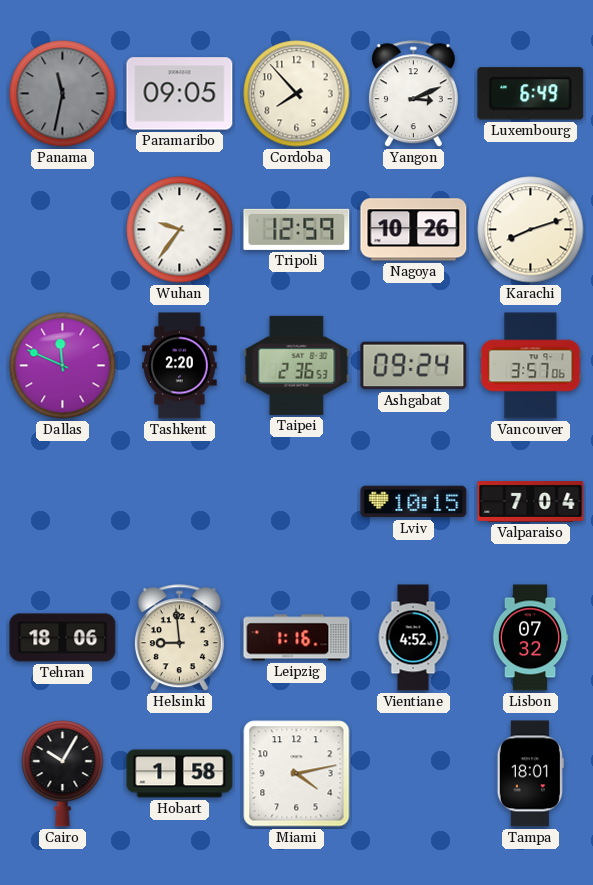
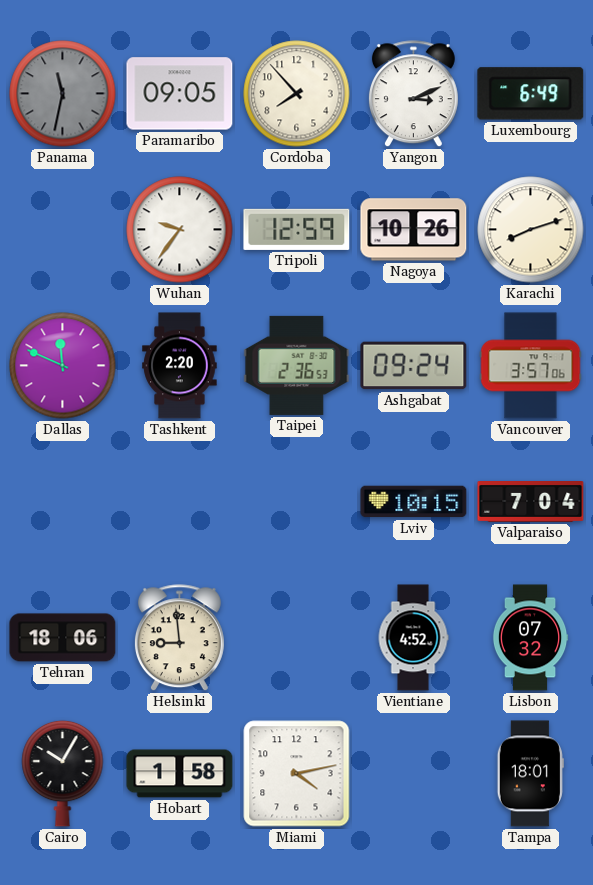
Leipzig: 1:16 -> none
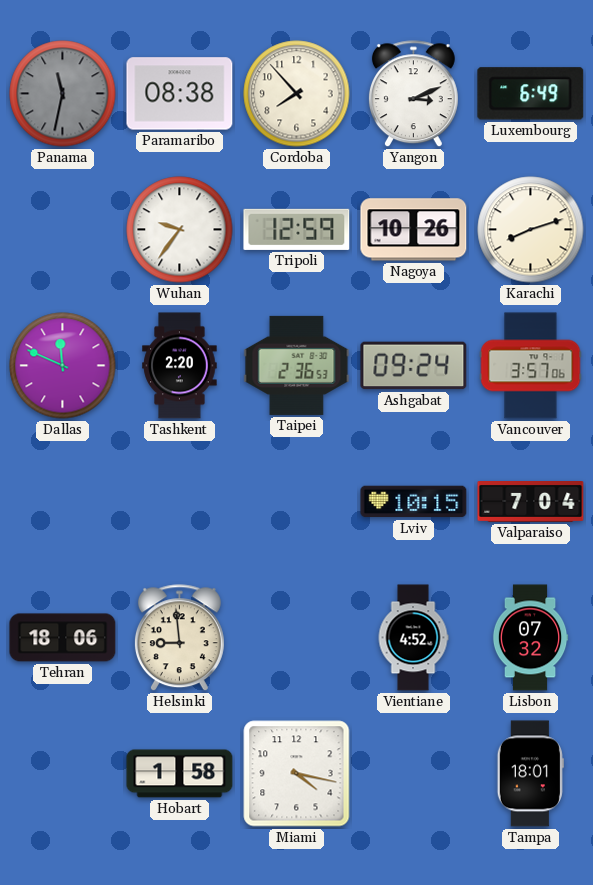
Paramaribo: 09:05 -> 08:38
Cairo: 10:05 -> none
Miami: 4:13 -> 4:17
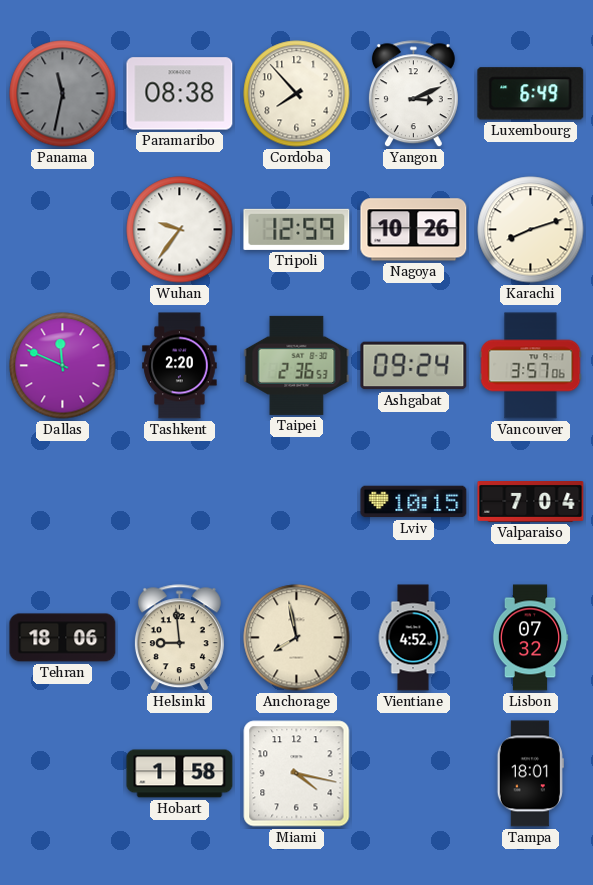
Anchorage: none -> 7:58
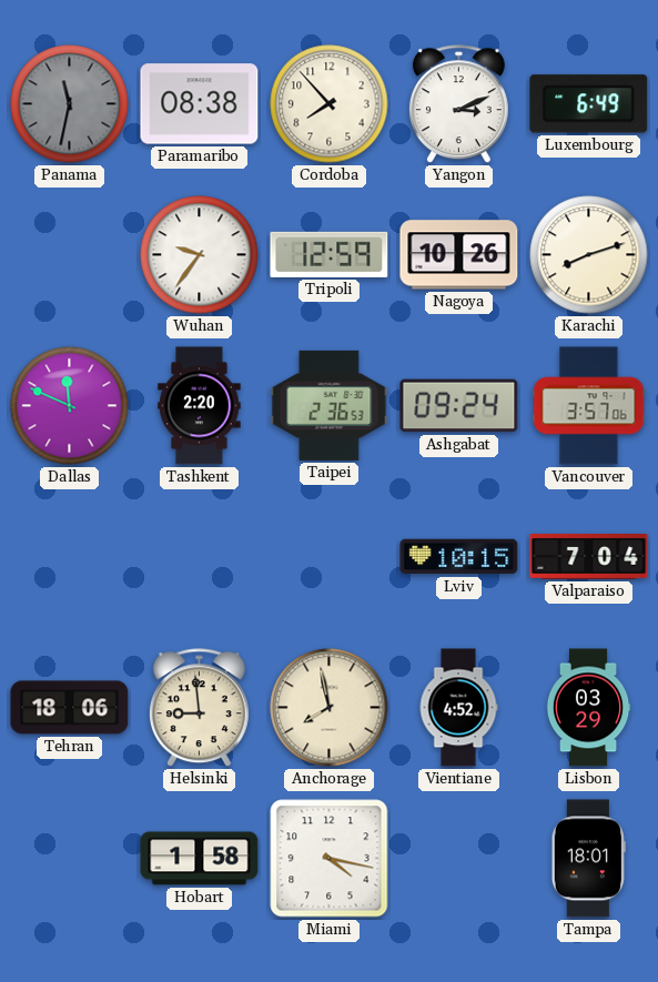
Lisbon: 07:32 -> 03:29
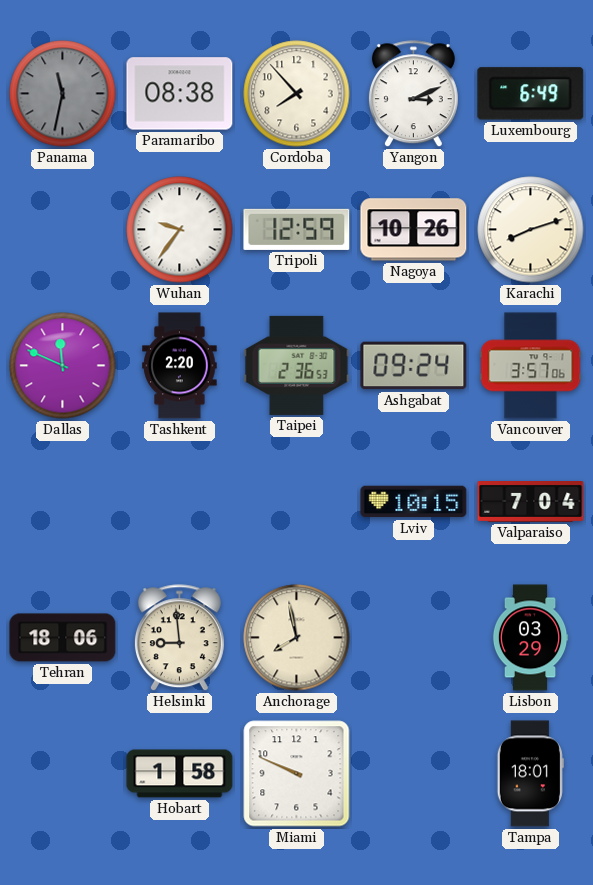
Vientiane: 4:52 -> none
Miami: 4:17 -> 9:49
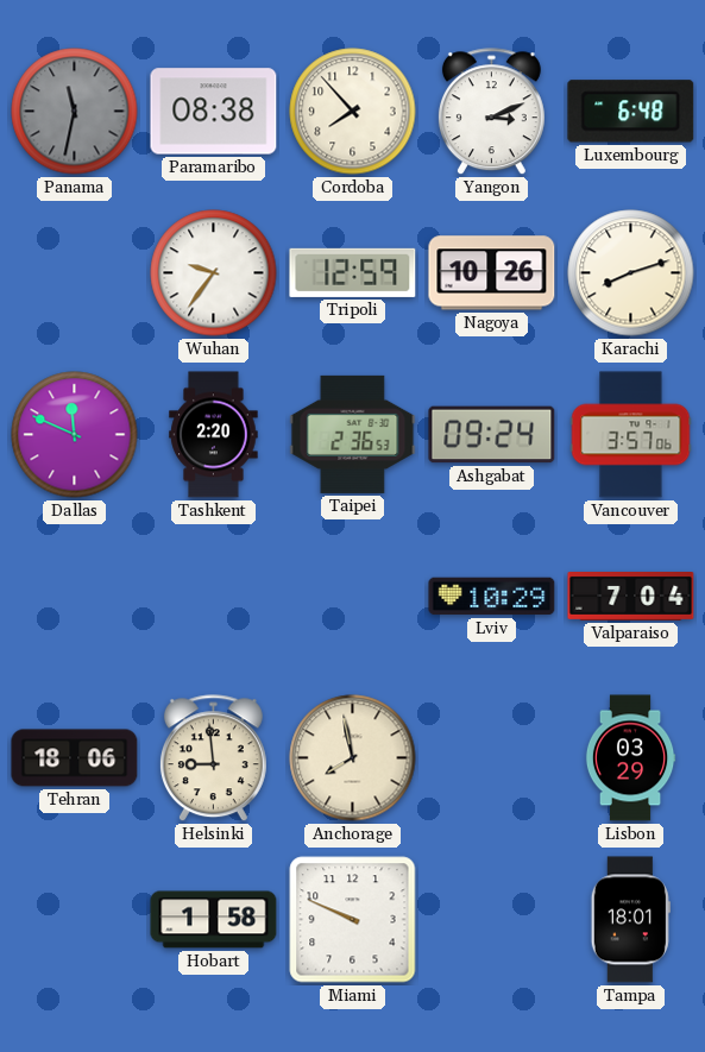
Luxembourg: 6:49 -> 6:48
Lviv: 10:15 -> 10:29
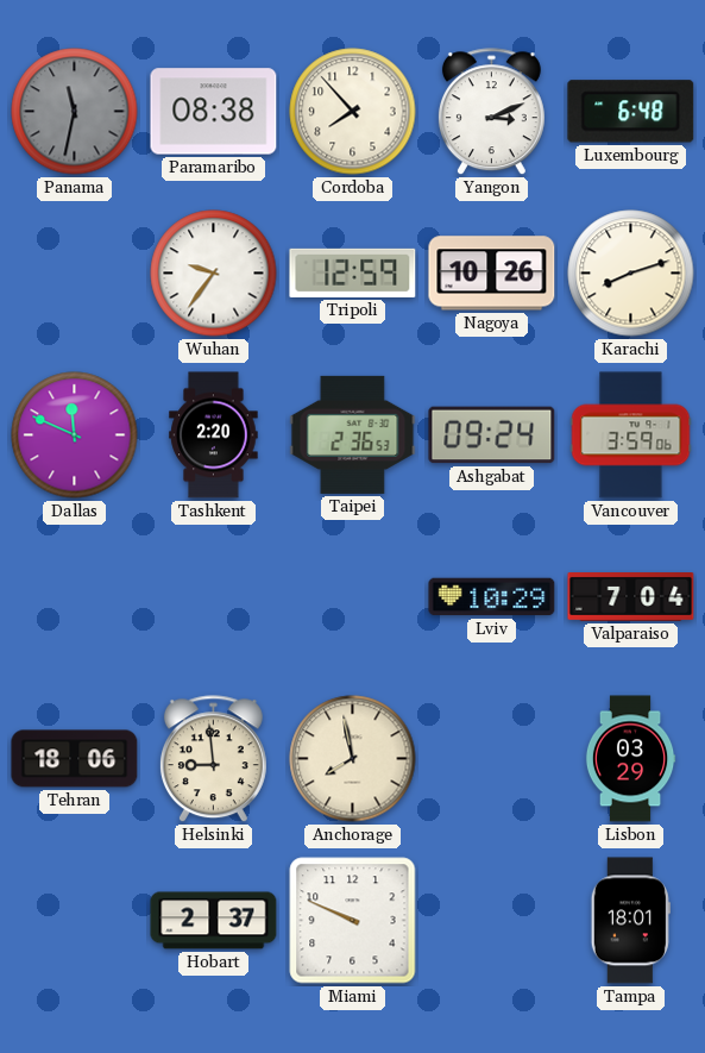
Vancouver: 3:57 -> 3:59
Hobart: 1:58 -> 2:37
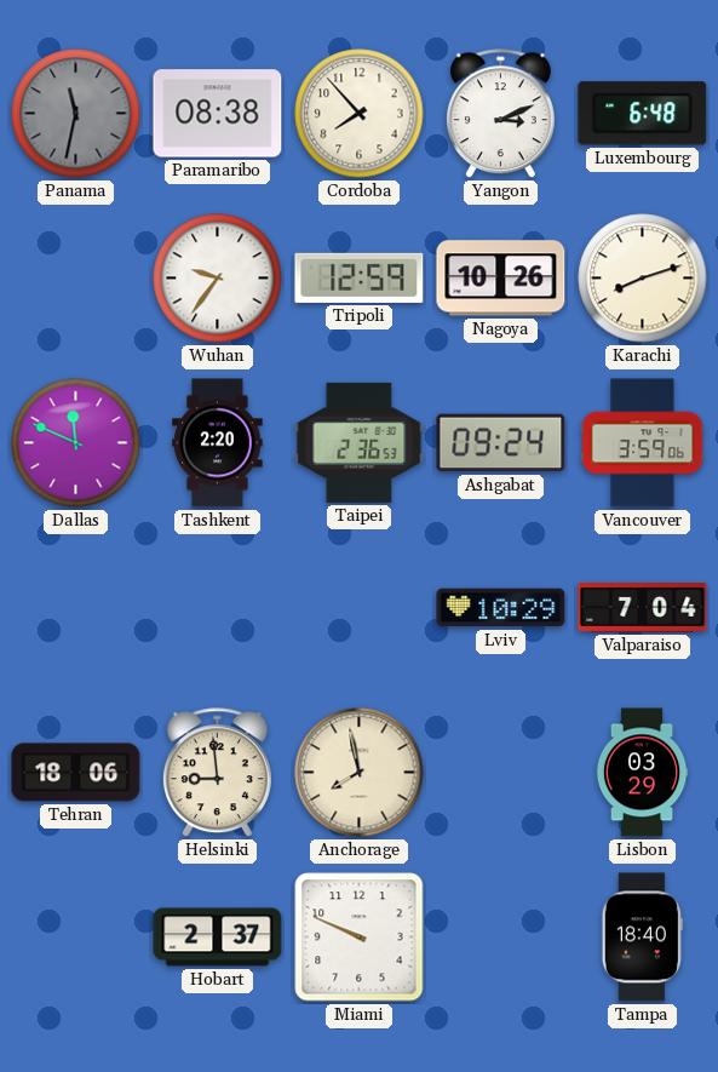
Tampa: 18:01 -> 18:40
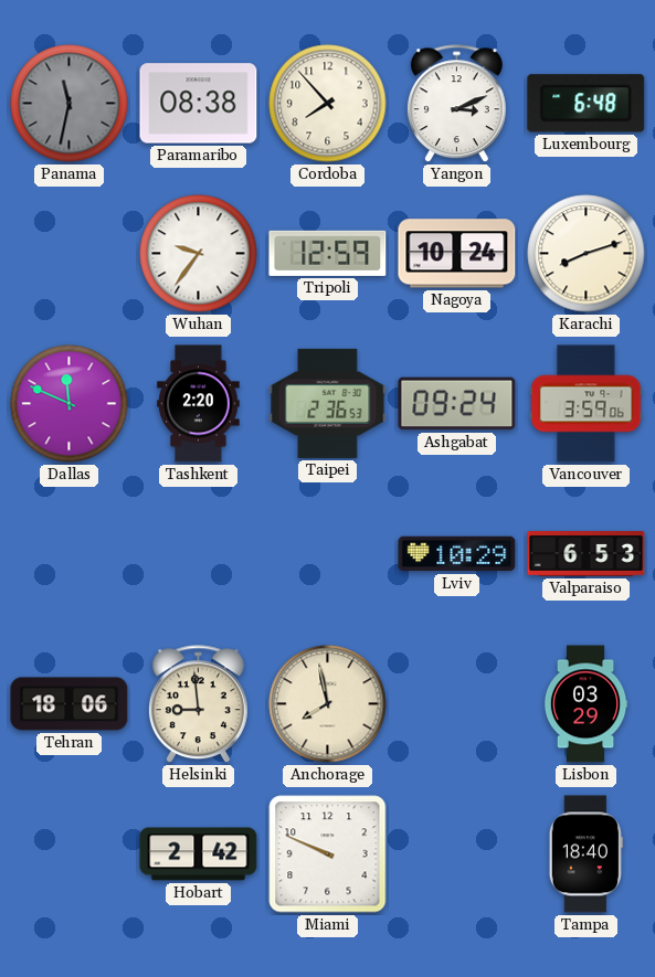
Nagoya: 10:26 -> 10:24
Valparaiso: 7:04 -> 6:53
Hobart: 2:37 -> 2:42
